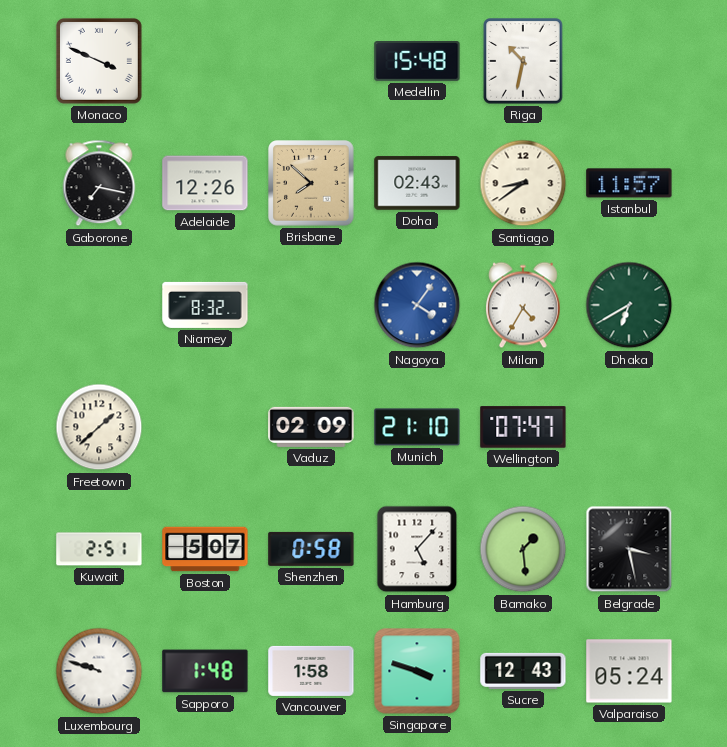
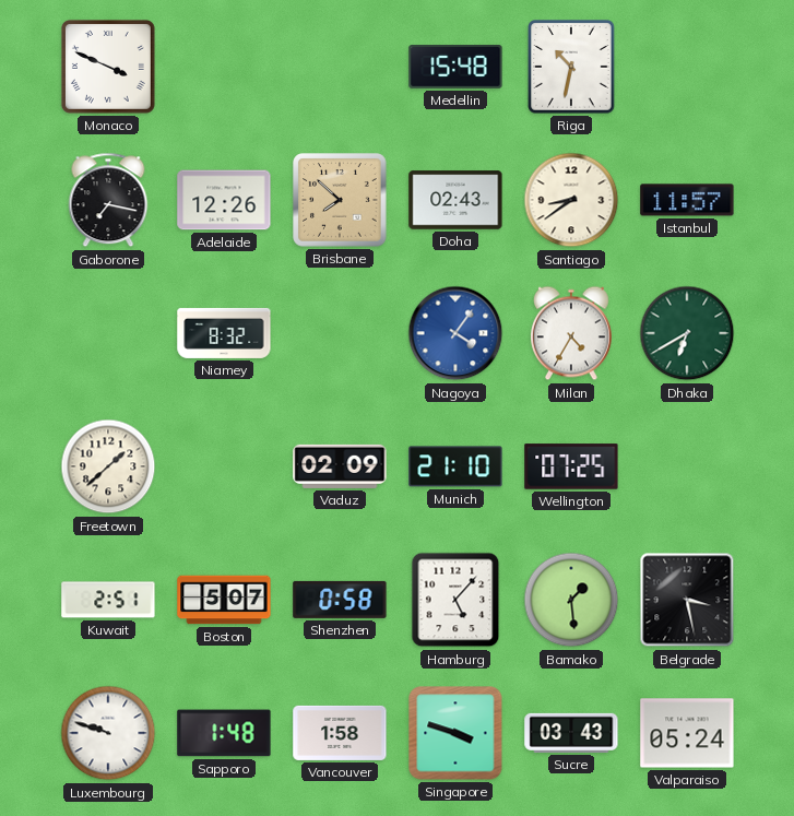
Wellington: 07:47 -> 07:25
Sucre: 12:43 -> 03:43
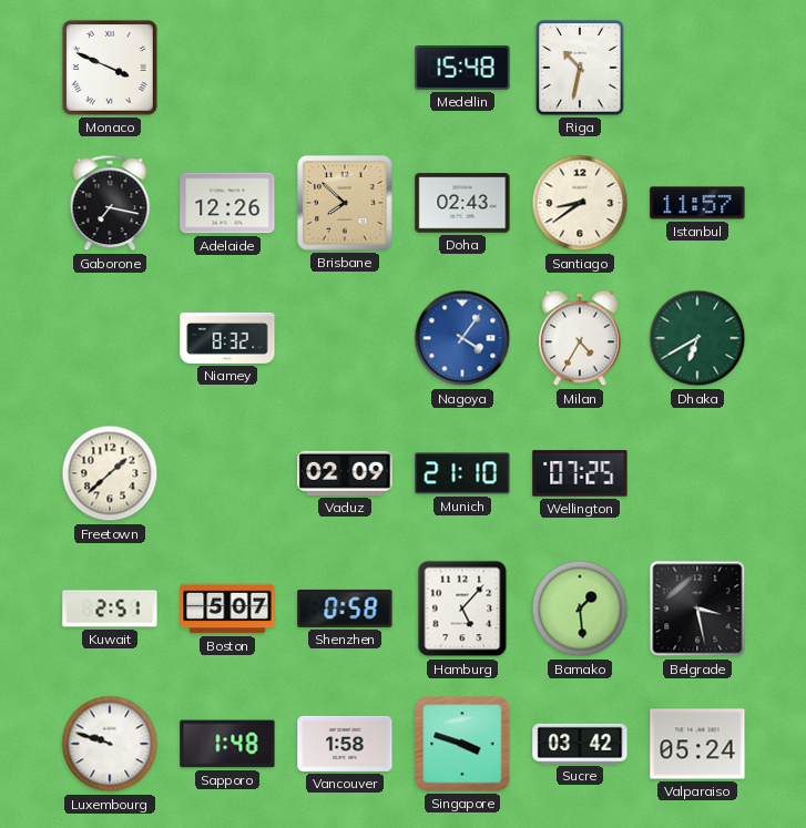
Sucre: 03:43 -> 03:42
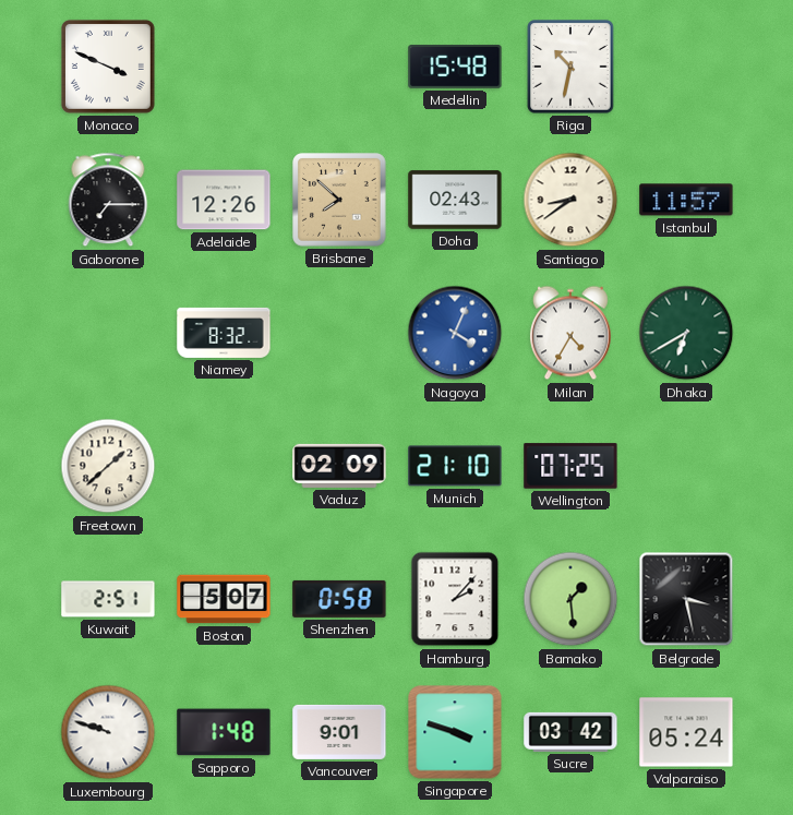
Gaborone: 7:17 -> 7:15
Nagoya: 4:06 -> 4:04
Hamburg: 5:07 -> 2:07
Vancouver: 1:58 -> 9:01
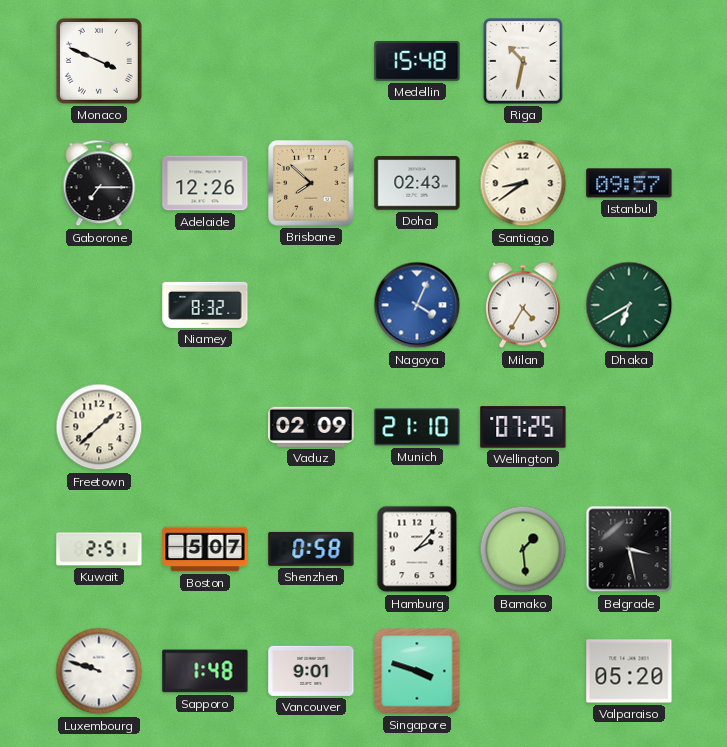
Istanbul: 11:57 -> 09:57
Sucre: 03:42 -> none
Valparaiso: 05:24 -> 05:20
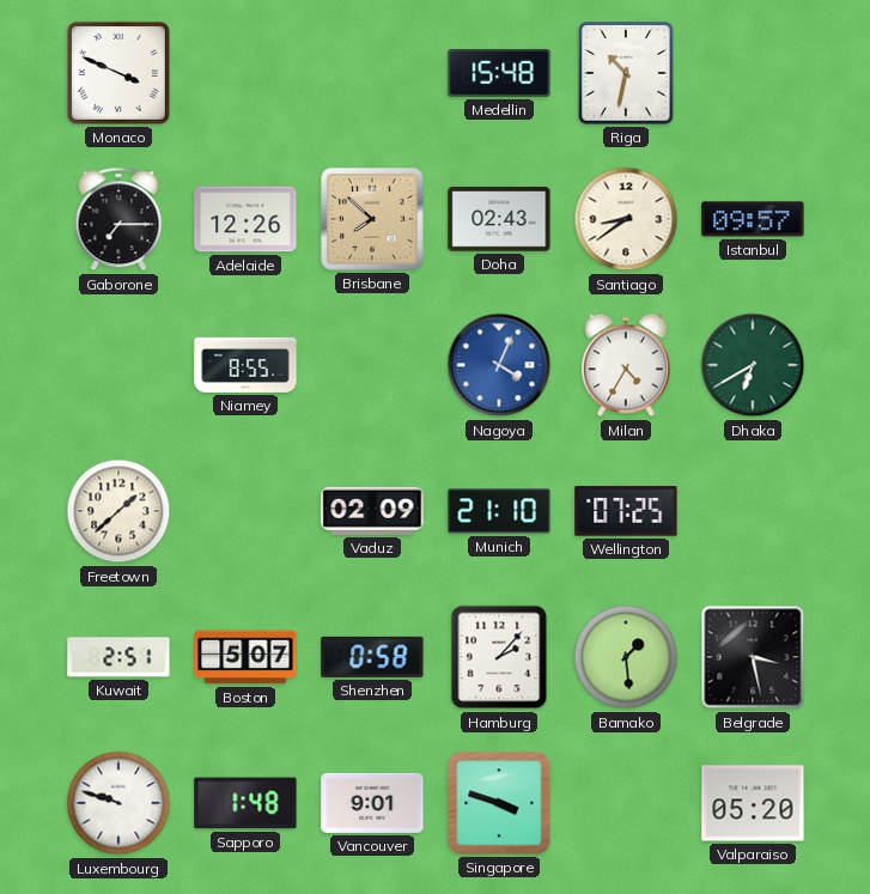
Niamey: 8:32 -> 8:55
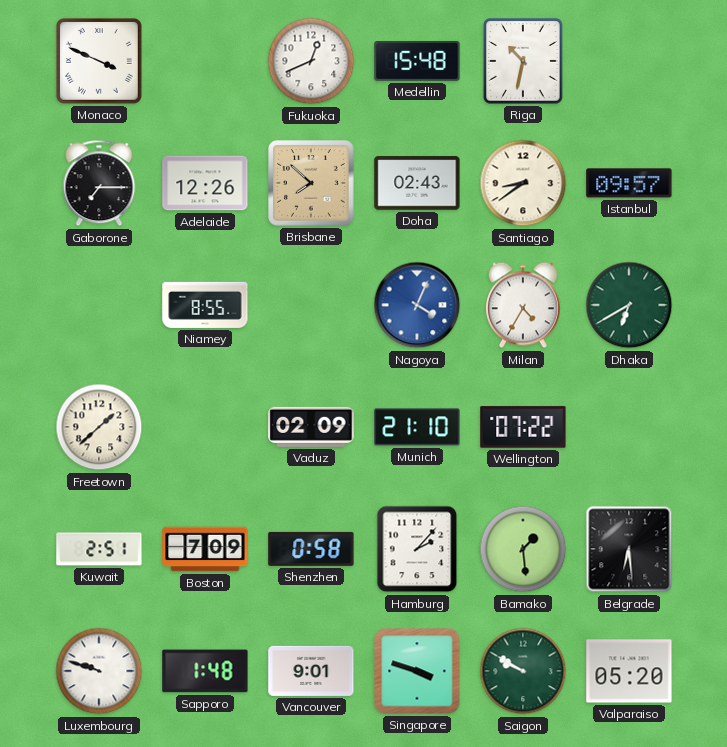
Fukuoka: none -> 12:41
Wellington: 07:25 -> 07:22
Boston: 5:07 -> 7:09
Belgrade: 3:28 -> 6:29
Saigon: none -> 9:50
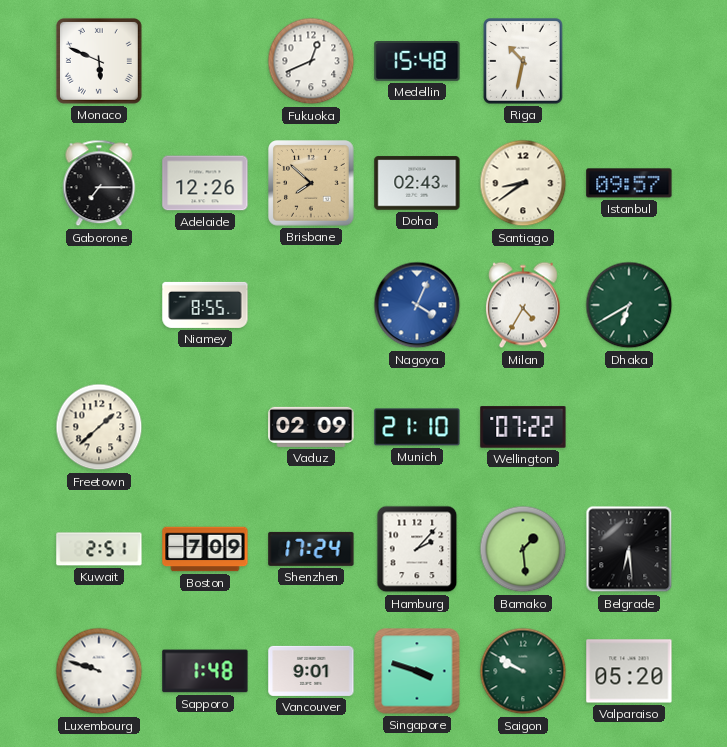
Monaco: 3:49 -> 5:49
Shenzhen: 0:58 -> 17:24
